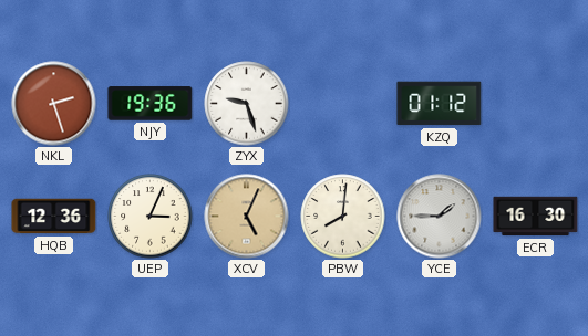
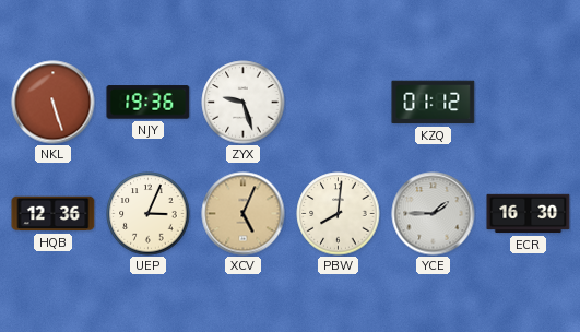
NKL: 2:27 -> 5:27
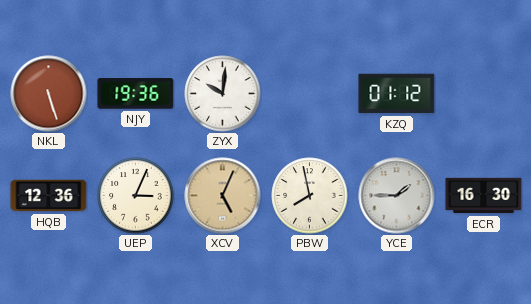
ZYX: 9:27 -> 10:01
PBW: 8:01 -> 7:58
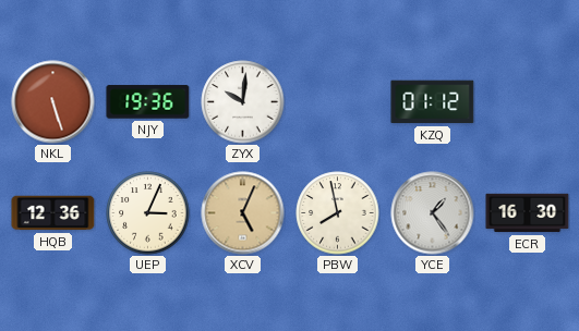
YCE: 1:45 -> 1:24
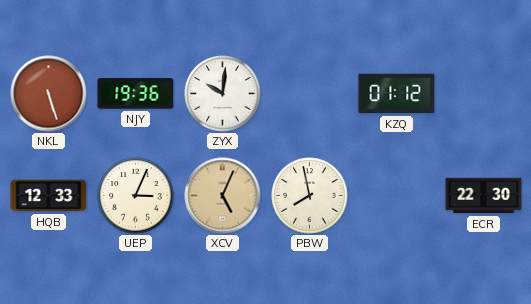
HQB: 12:36 -> 12:33
YCE: 1:24 -> none
ECR: 16:30 -> 22:30
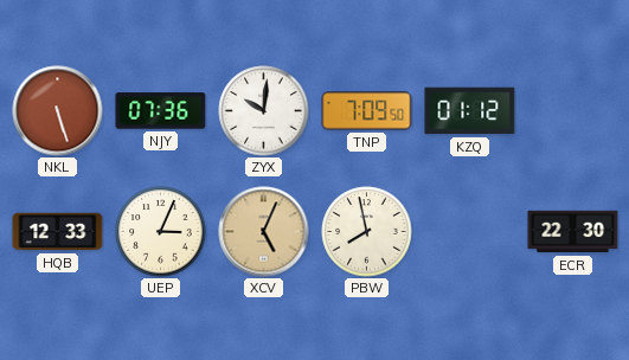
NJY: 19:36 -> 07:36
TNP: none -> 7:09
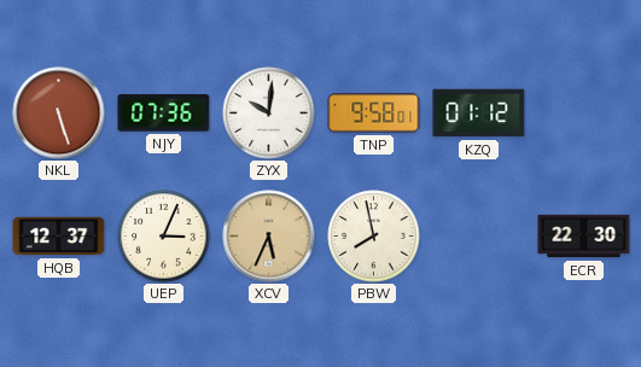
TNP: 7:09 -> 9:58
HQB: 12:33 -> 12:37
XCV: 5:04 -> 5:34
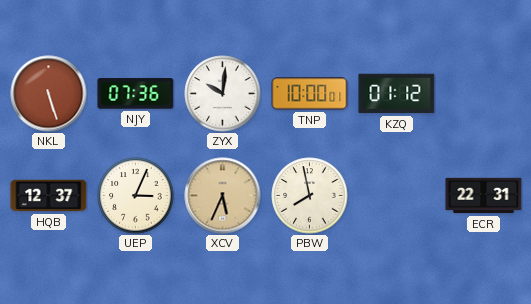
TNP: 9:58 -> 10:00
ECR: 22:30 -> 22:31
